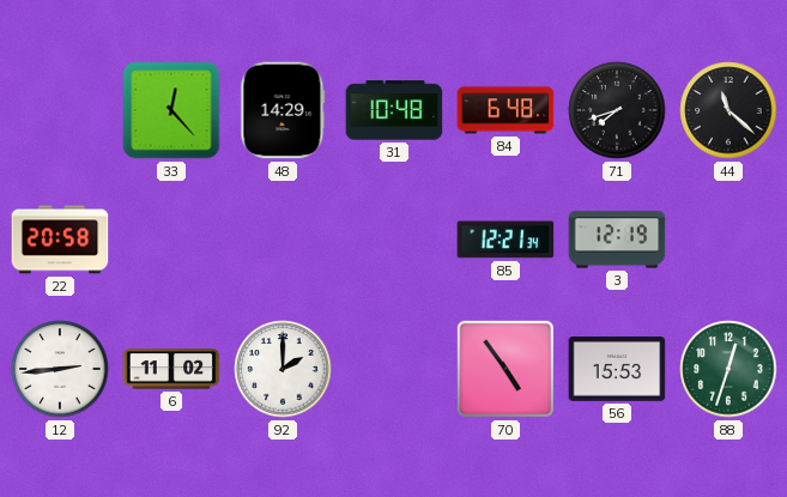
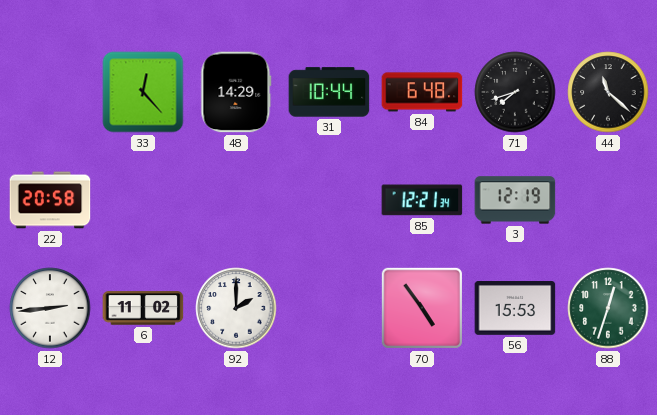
31: 10:48 -> 10:44
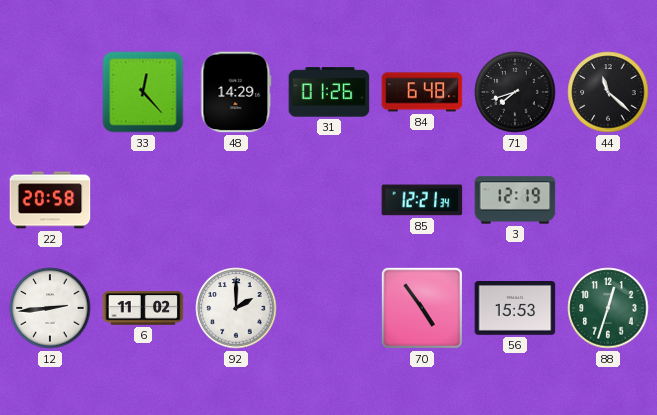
31: 10:44 -> 01:26
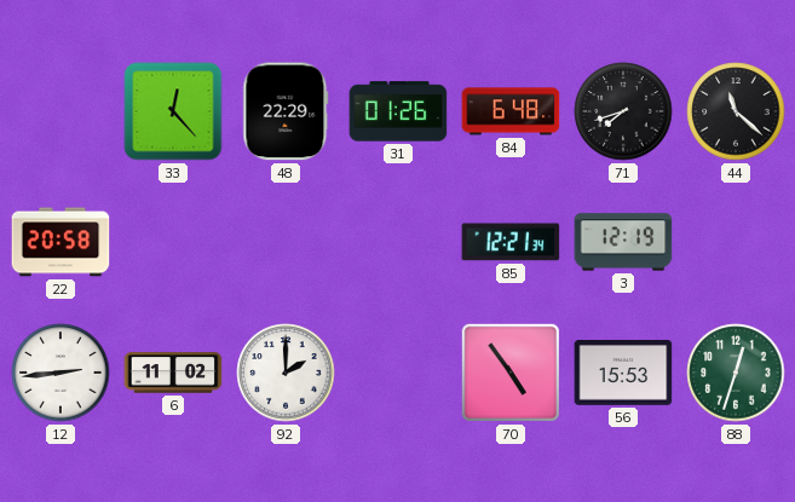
48: 14:29 -> 22:29
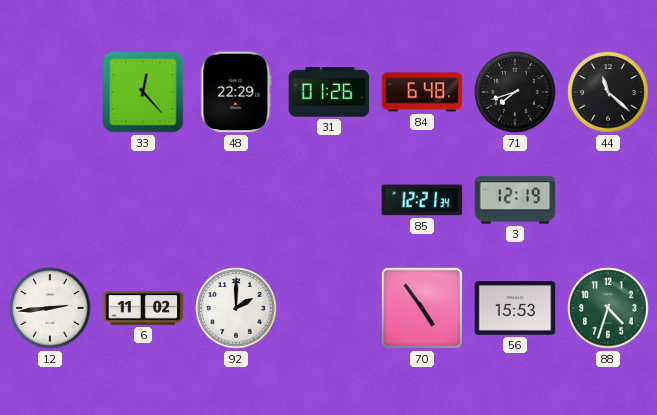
22: 20:58 -> none
88: 12:33 -> 4:33
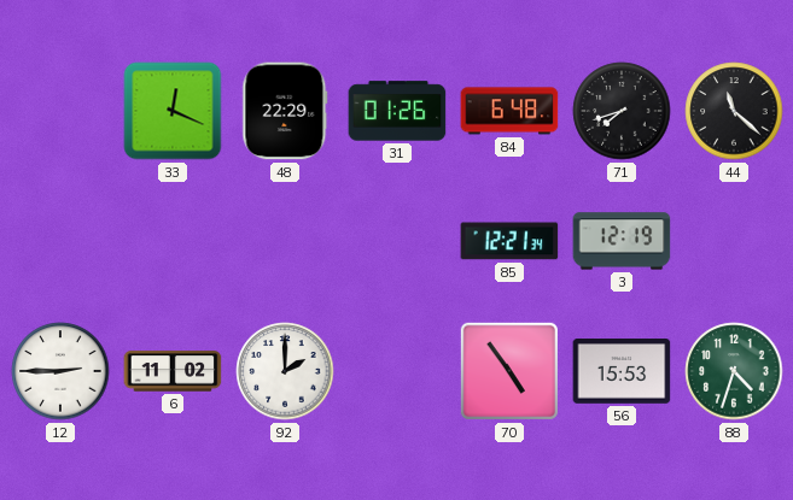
33: 12:23 -> 12:19
12: 2:44 -> 2:45
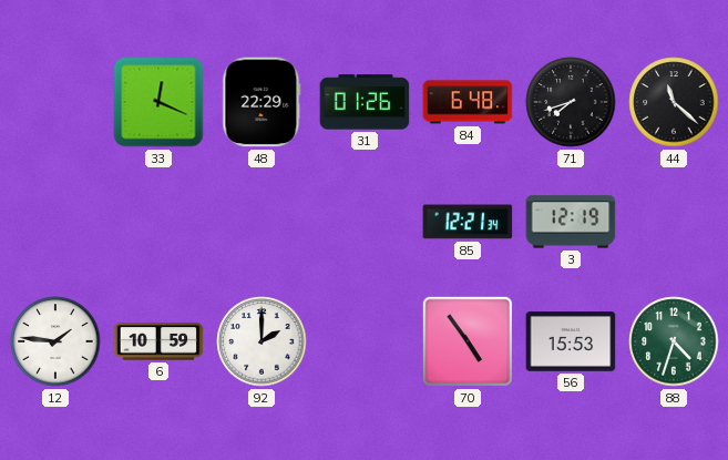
12: 2:45 -> 1:46
6: 11:02 -> 10:59
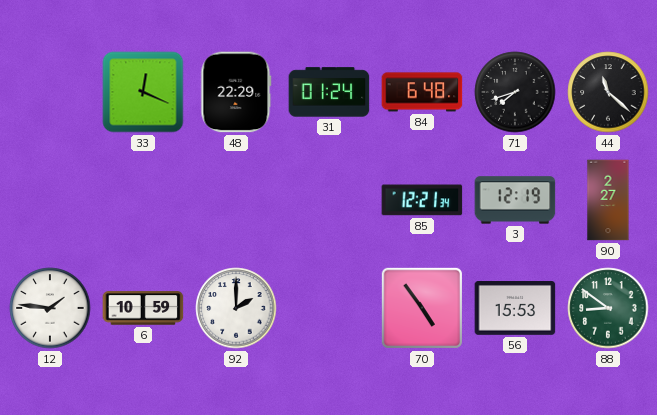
31: 01:26 -> 01:24
90: none -> 2:27
88: 4:33 -> 8:51
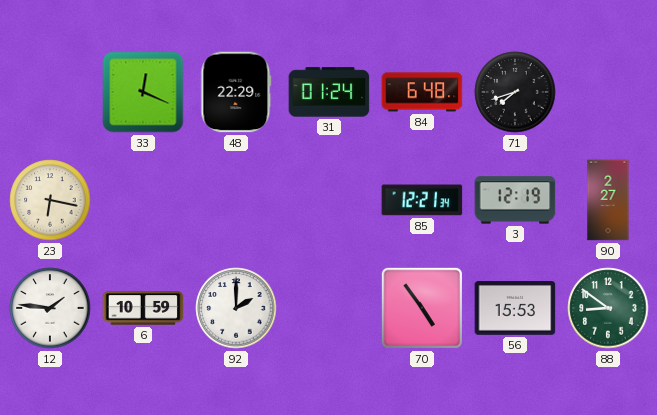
44: 11:22 -> none
23: none -> 6:17
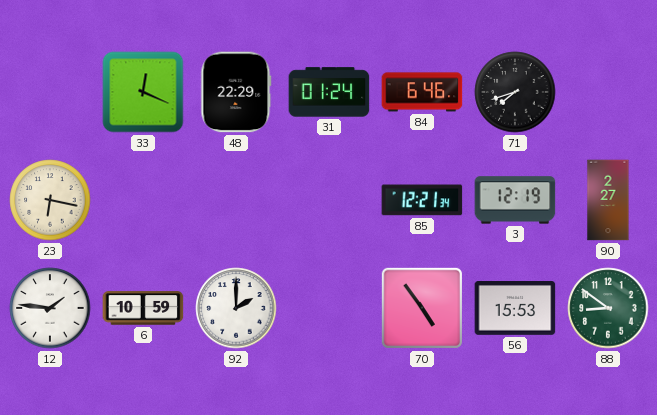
84: 6:48 -> 6:46
